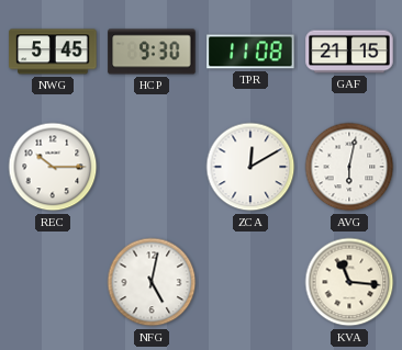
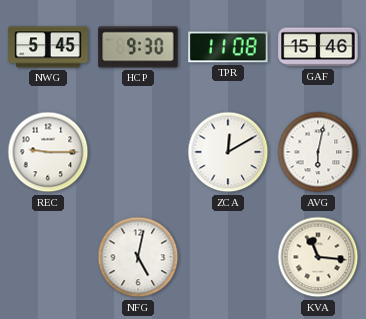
GAF: 21:15 -> 15:46
REC: 10:15 -> 9:15
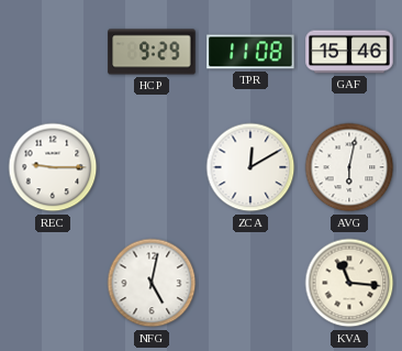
NWG: 5:45 -> none
HCP: 9:30 -> 9:29
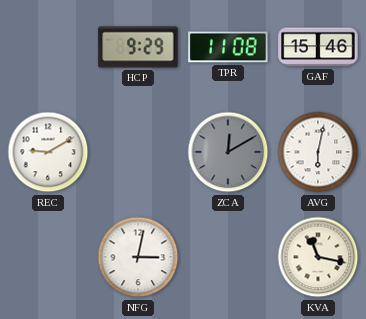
REC: 9:15 -> 9:10
ZCA dial: white -> grey
NFG: 5:02 -> 3:02
KVA: 11:16 -> 11:17
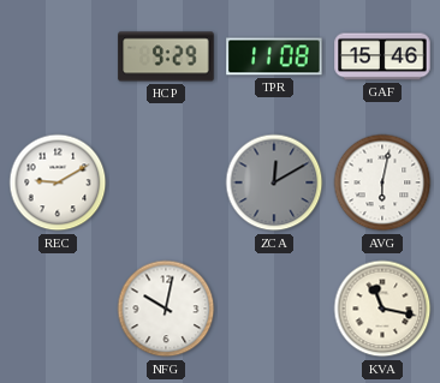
NFG: 3:02 -> 10:02
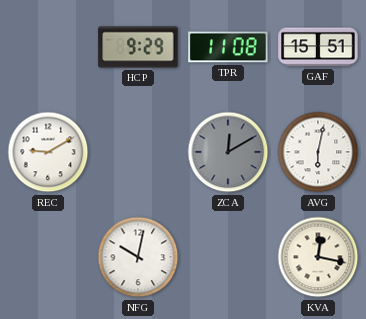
GAF: 15:46 -> 15:51
KVA: 11:17 -> 12:17
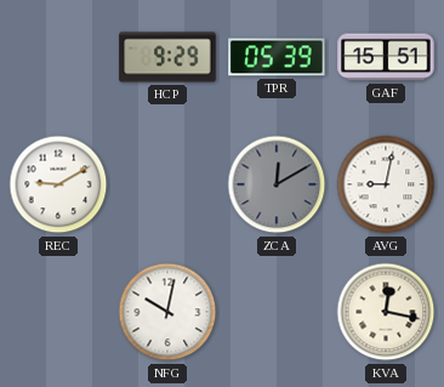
TPR: 11:08 -> 05:39
AVG: 6:02 -> 9:02
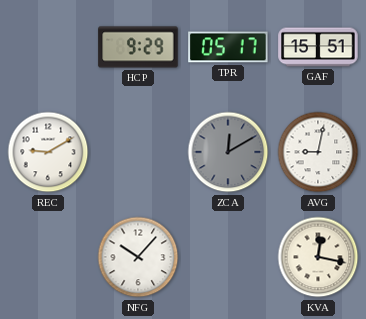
TPR: 05:39 -> 05:17
NFG: 10:02 -> 10:07
